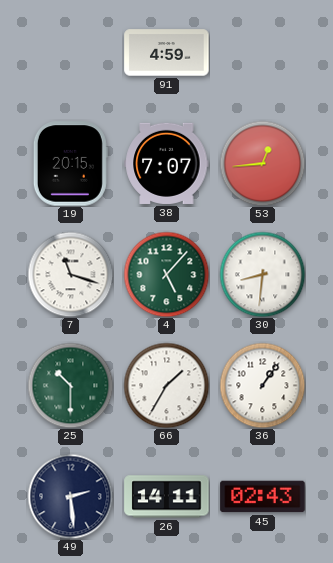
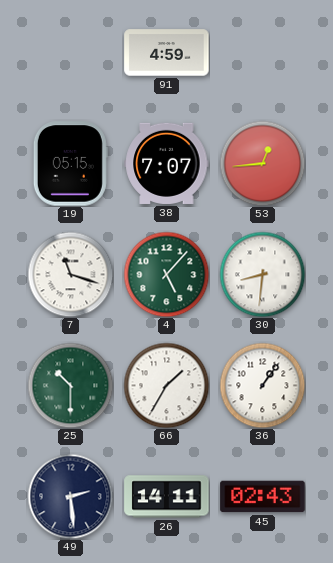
19: 20:15 -> 05:15
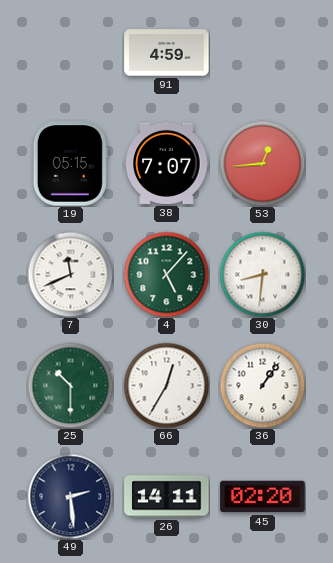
7: 11:18 -> 11:41
66: 1:35 -> 12:35
45: 02:43 -> 02:20
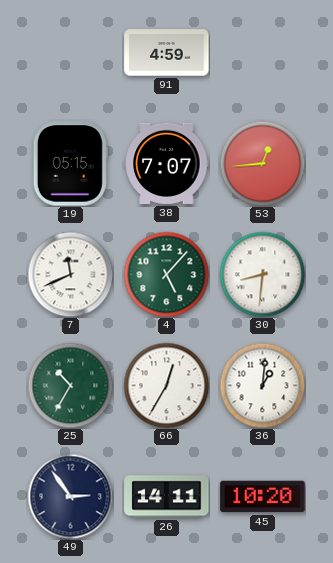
25: 10:30 -> 10:35
36: 1:06 -> 1:01
49: 2:29 -> 2:54
45: 02:20 -> 10:20
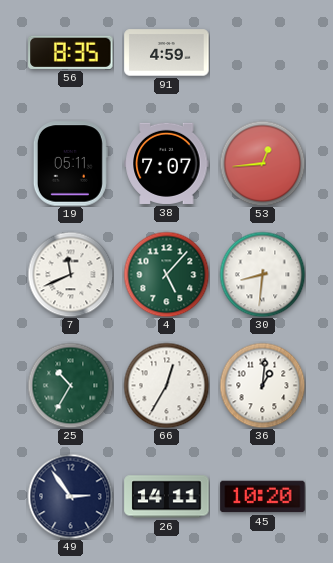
56: none -> 8:35
19: 05:15 -> 05:11
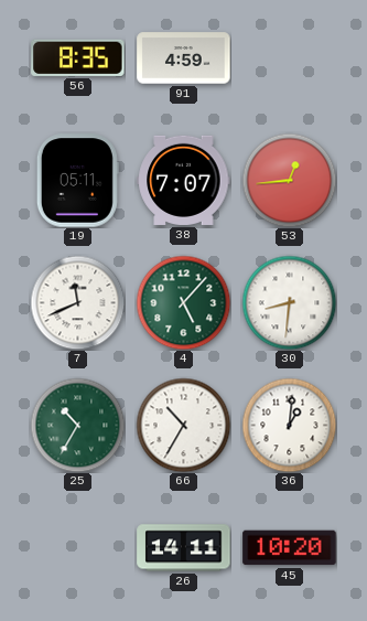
66: 12:35 -> 10:35
49: 2:54 -> none
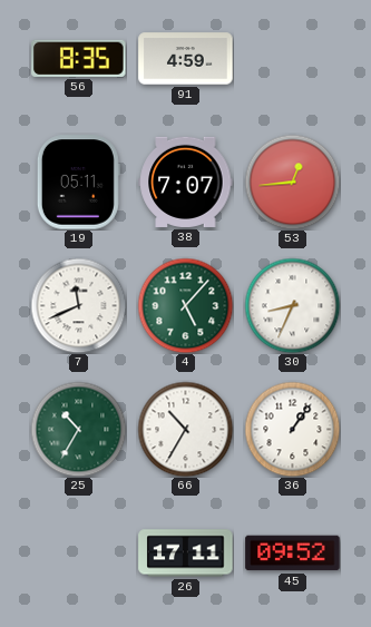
30: 8:31 -> 8:34
36: 1:01 -> 1:06
26: 14:11 -> 17:11
45: 10:20 -> 09:52
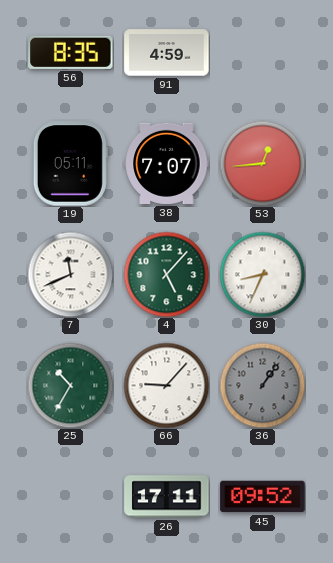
66: 10:35 -> 9:07
36 dial: white -> grey
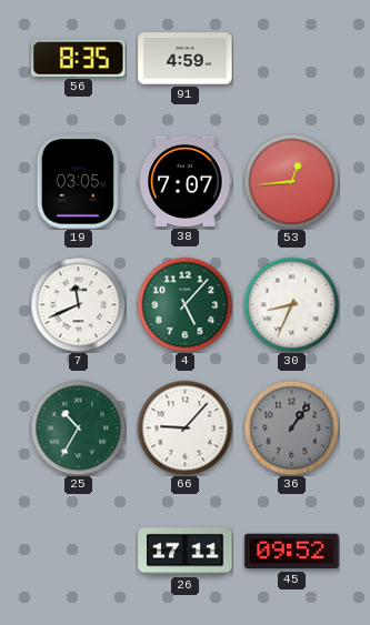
19: 05:11 -> 03:05
